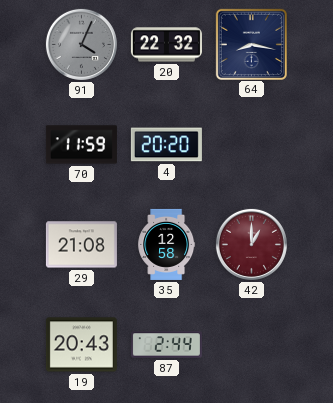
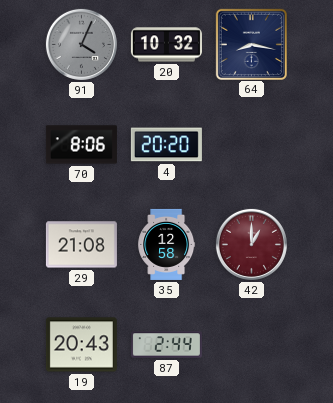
20: 22:32 -> 10:32
70: 11:59 -> 8:06
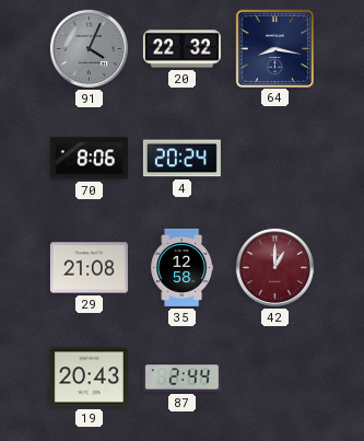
20: 10:32 -> 22:32
4: 20:20 -> 20:24
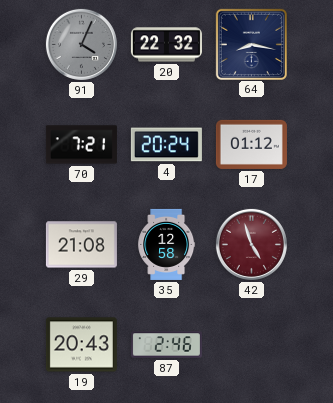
70: 8:06 -> 7:21
17: none -> 01:12
42: 1:00 -> 4:57
87: 2:44 -> 2:46
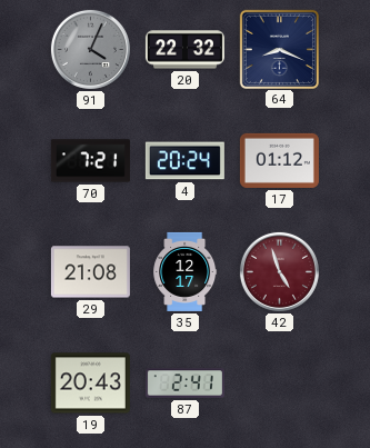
64: 8:17 -> 8:19
35: 12:58 -> 12:17
87: 2:46 -> 2:41
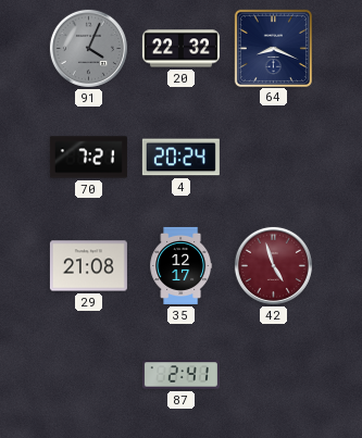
17: 01:12 -> none
19: 20:43 -> none
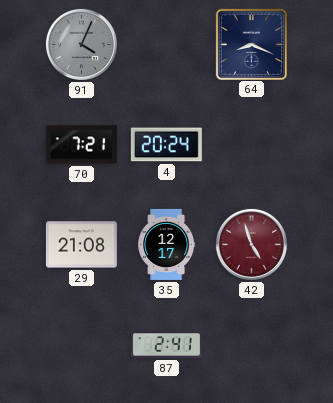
20: 22:32 -> none
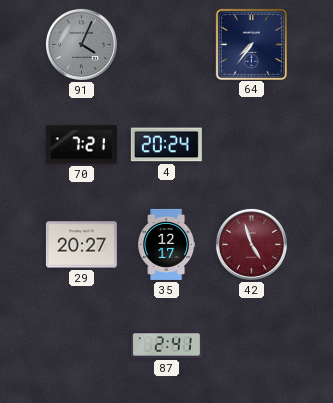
64: 8:19 -> 7:36
29: 21:08 -> 20:27
